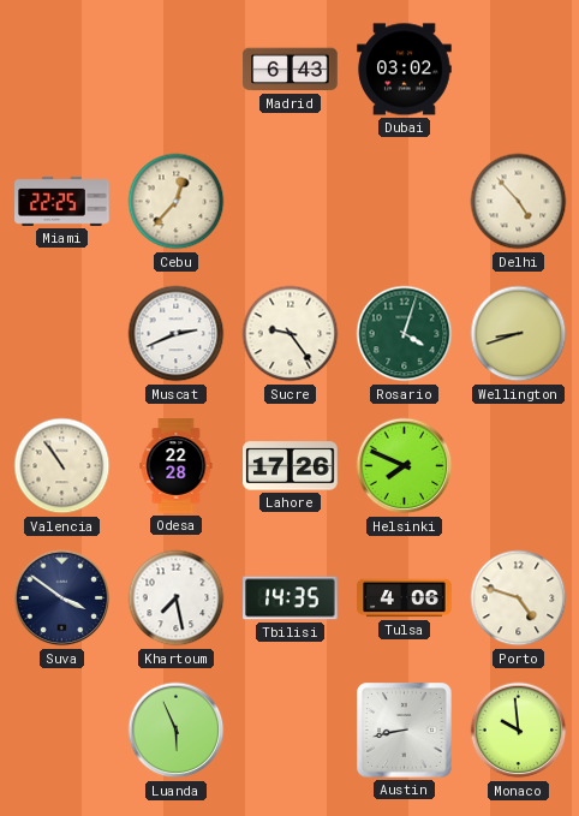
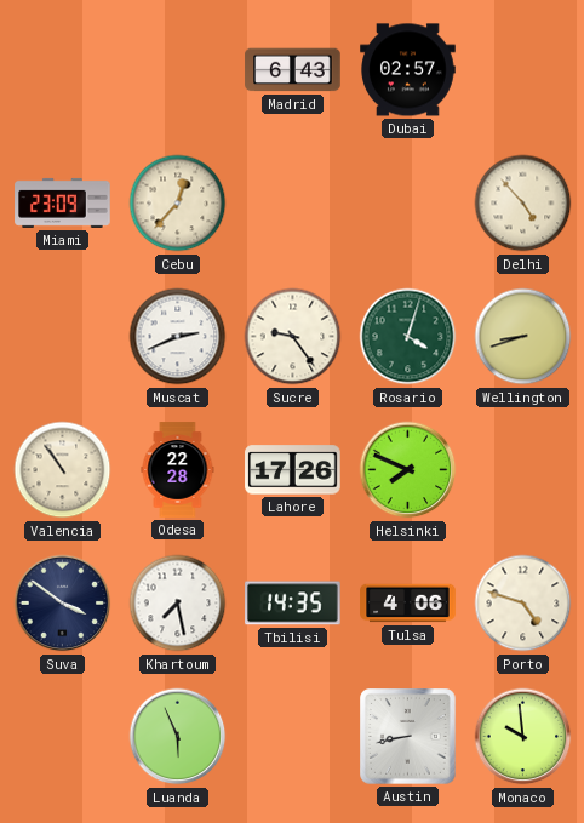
Dubai: 03:02 -> 02:57
Miami: 22:25 -> 23:09
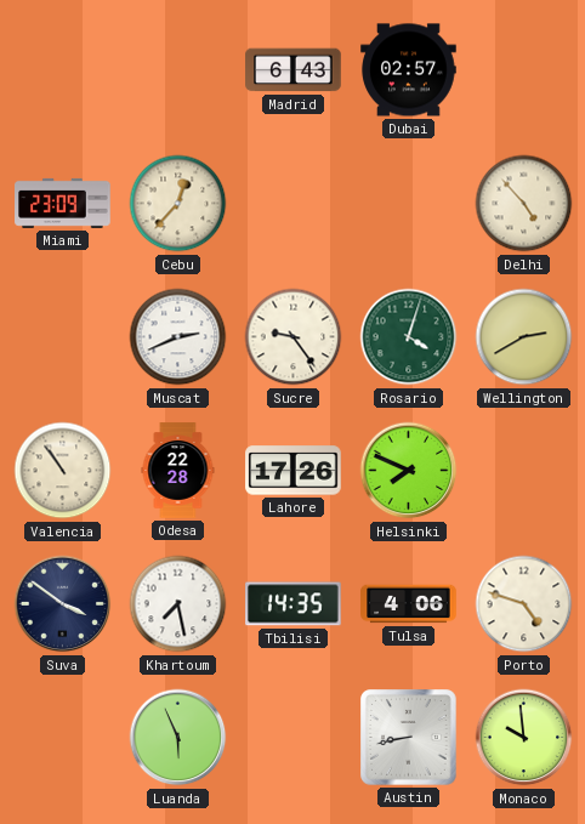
Wellington: 8:42 -> 2:40
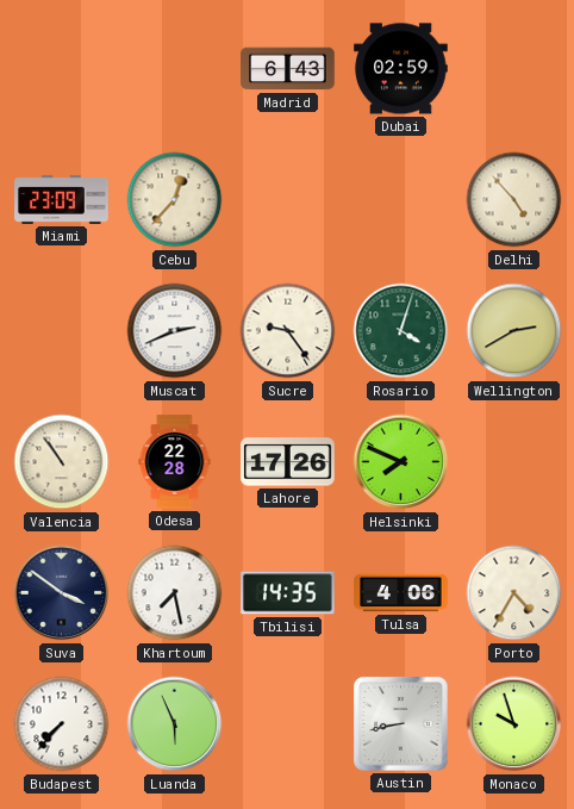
Dubai: 02:57 -> 02:59
Porto: 4:48 -> 4:35
Budapest: none -> 7:37
Monaco: 9:59 -> 9:57
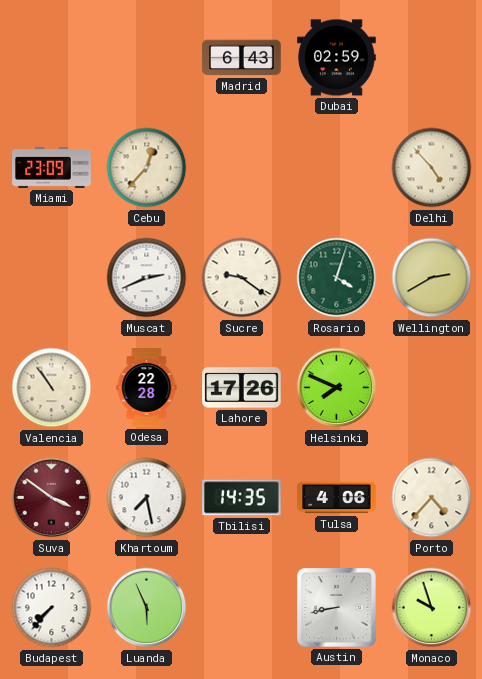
Sucre: 9:24 -> 9:21
Suva dial: navy -> burgundy
Porto: 4:35 -> 4:37
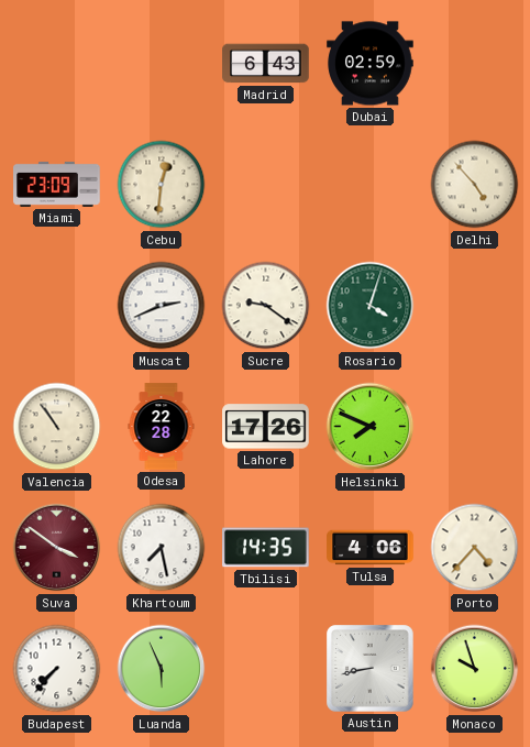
Cebu: 12:37 -> 12:31
Wellington: 2:40 -> none
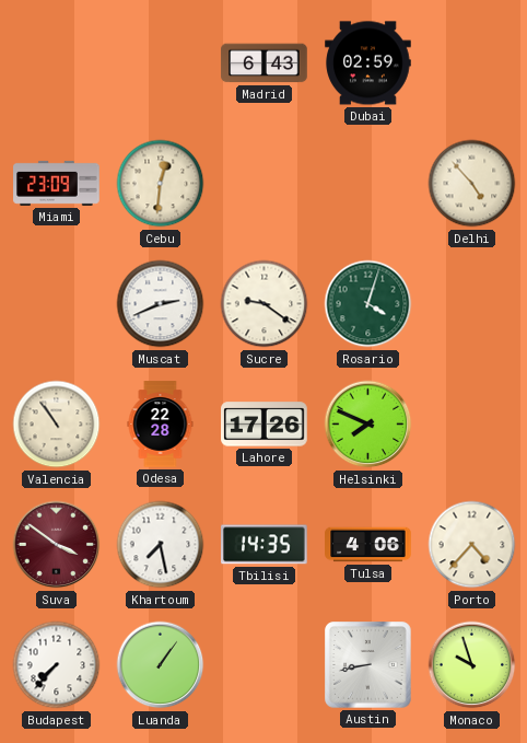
Luanda: 5:56 -> 1:06
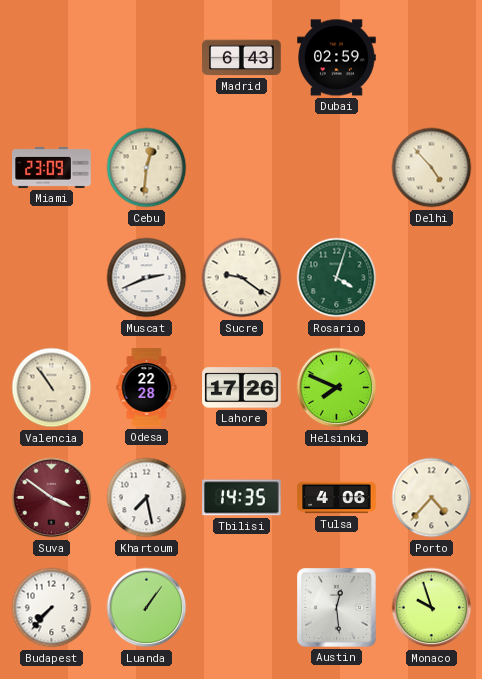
Austin: 8:43 -> 12:29
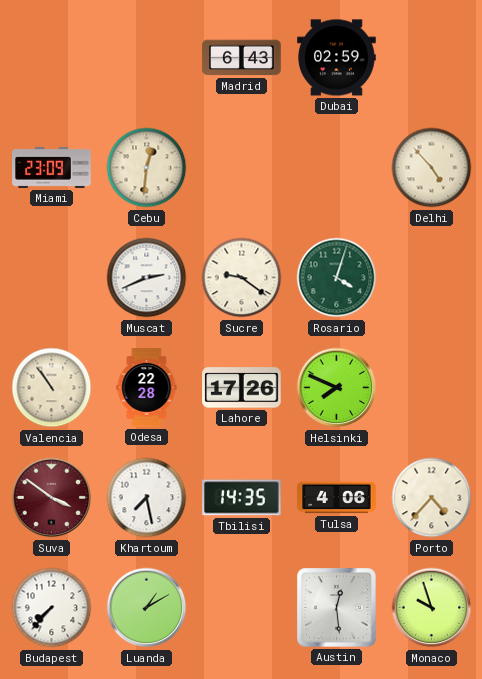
Luanda: 1:06 -> 1:10
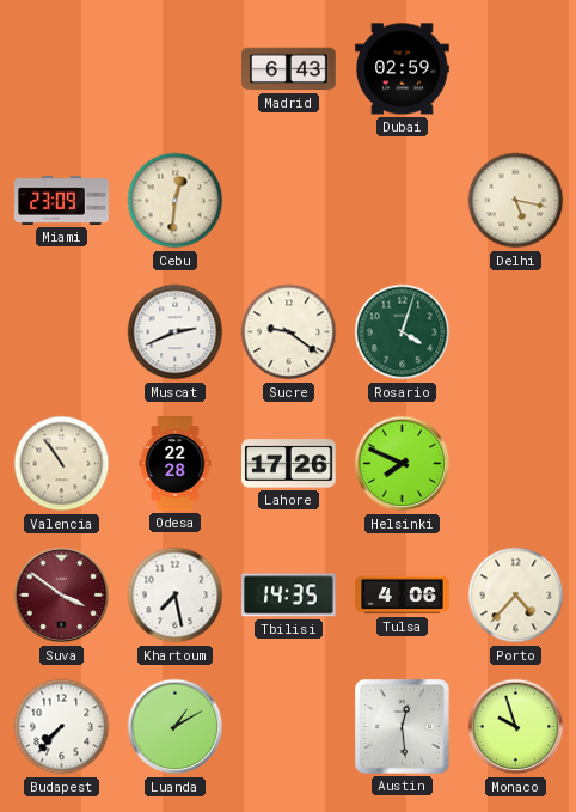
Delhi: 4:53 -> 5:17
